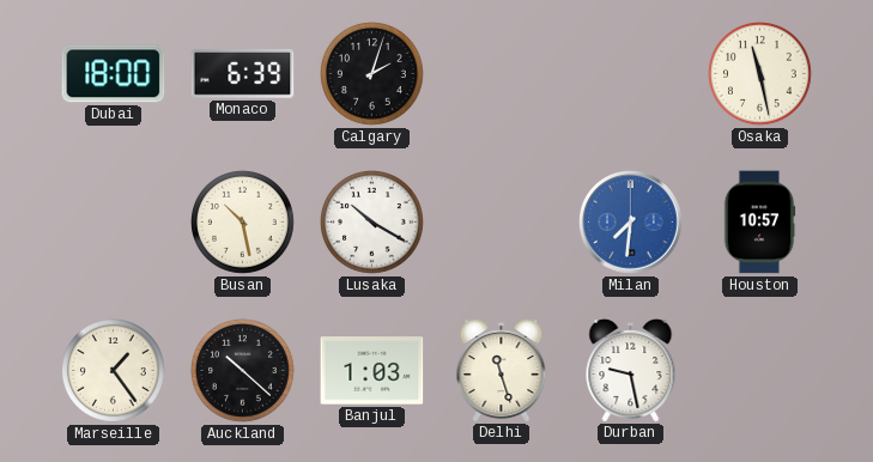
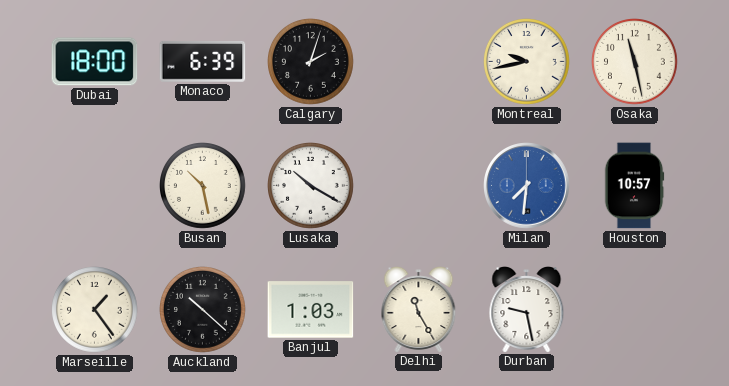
Montreal: none -> 9:43
Delhi: 11:27 -> 11:25
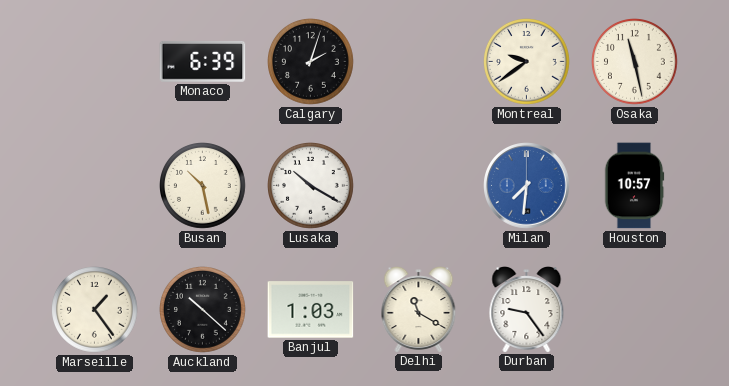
Dubai: 18:00 -> none
Montreal: 9:43 -> 9:39
Delhi: 11:25 -> 11:20
Durban: 9:28 -> 9:24
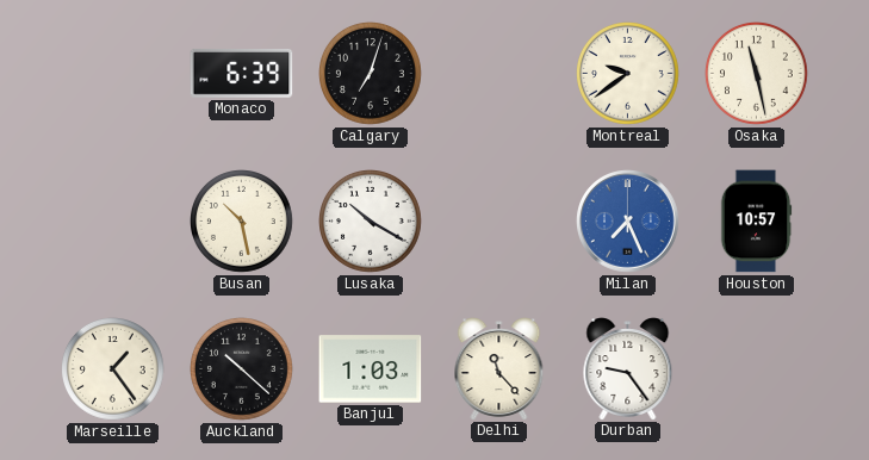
Calgary: 2:03 -> 7:03
Milan: 7:31 -> 7:26
Delhi: 11:20 -> 11:23
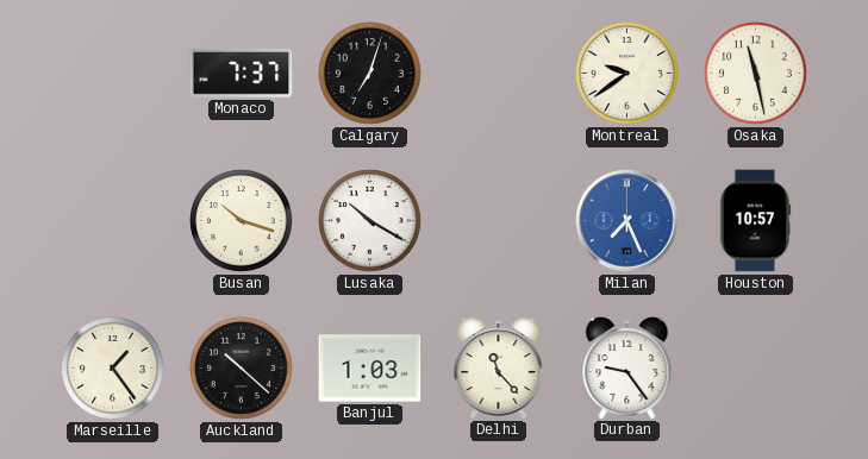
Monaco: 6:39 -> 7:37
Busan: 10:28 -> 10:18
